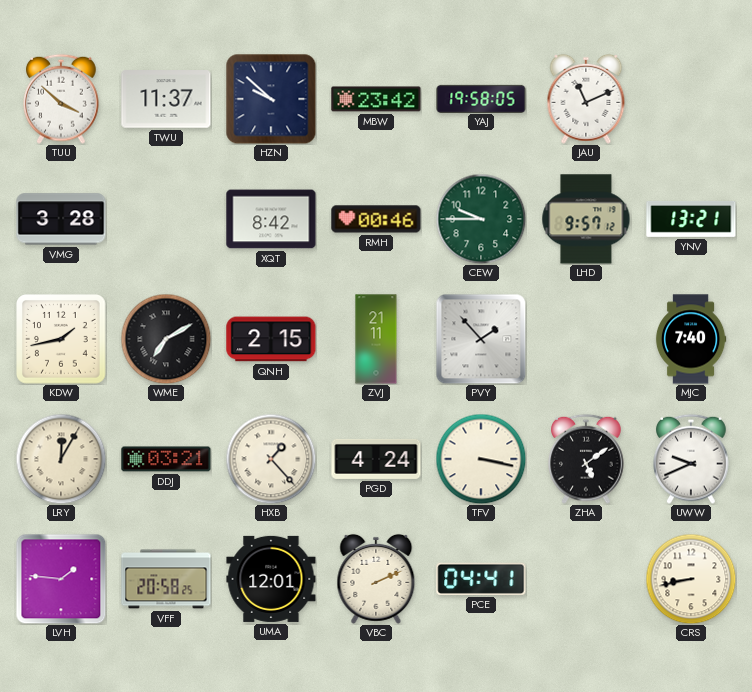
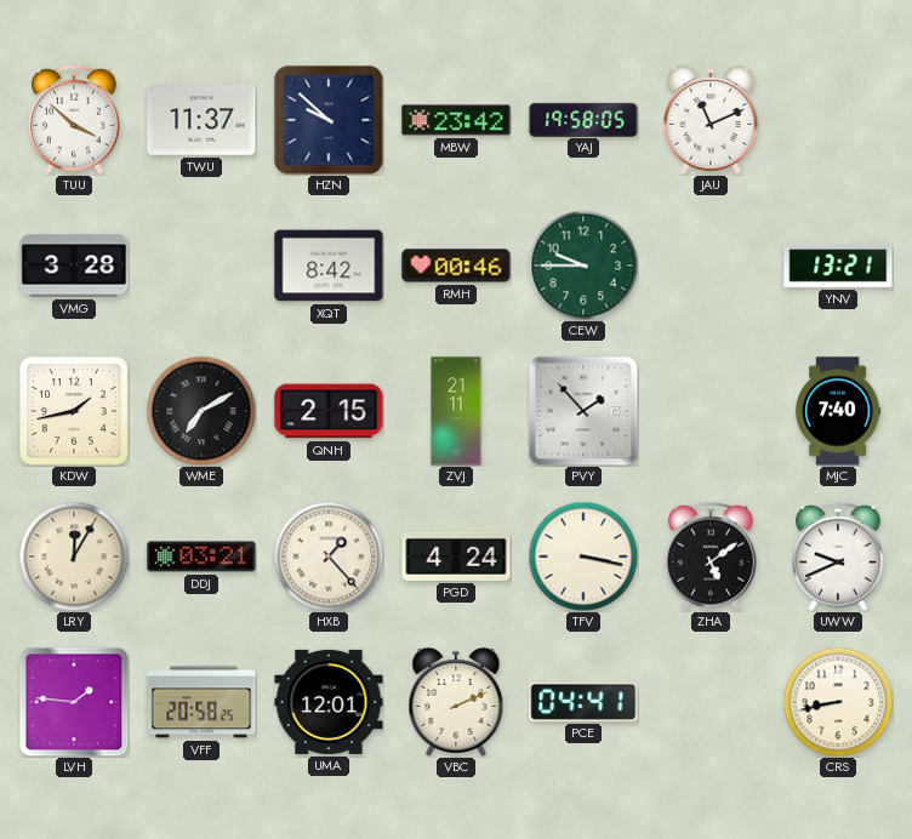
LHD: 9:57 -> none
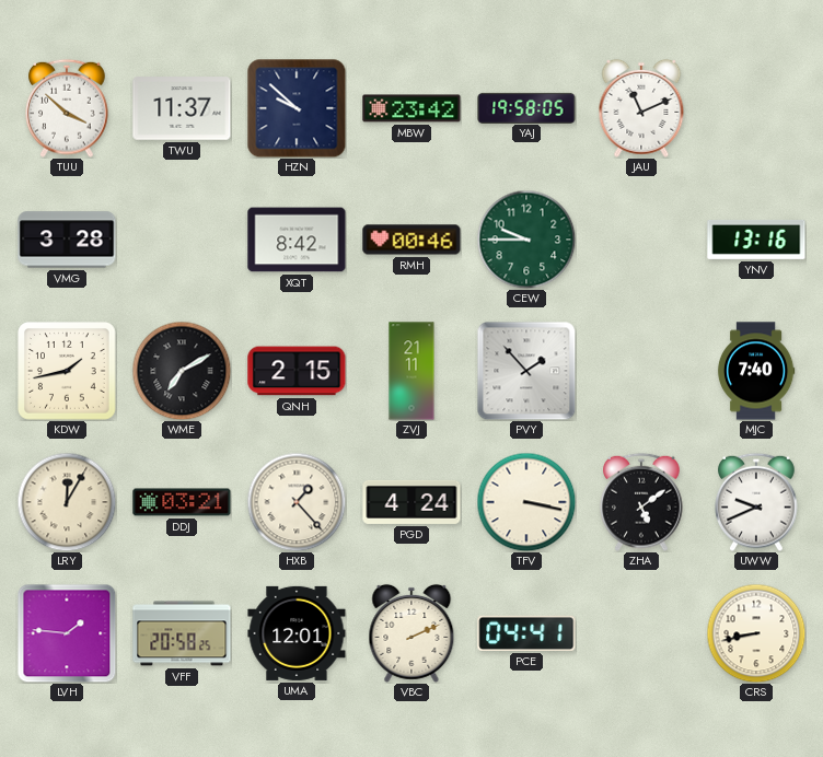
YNV: 13:21 -> 13:16
